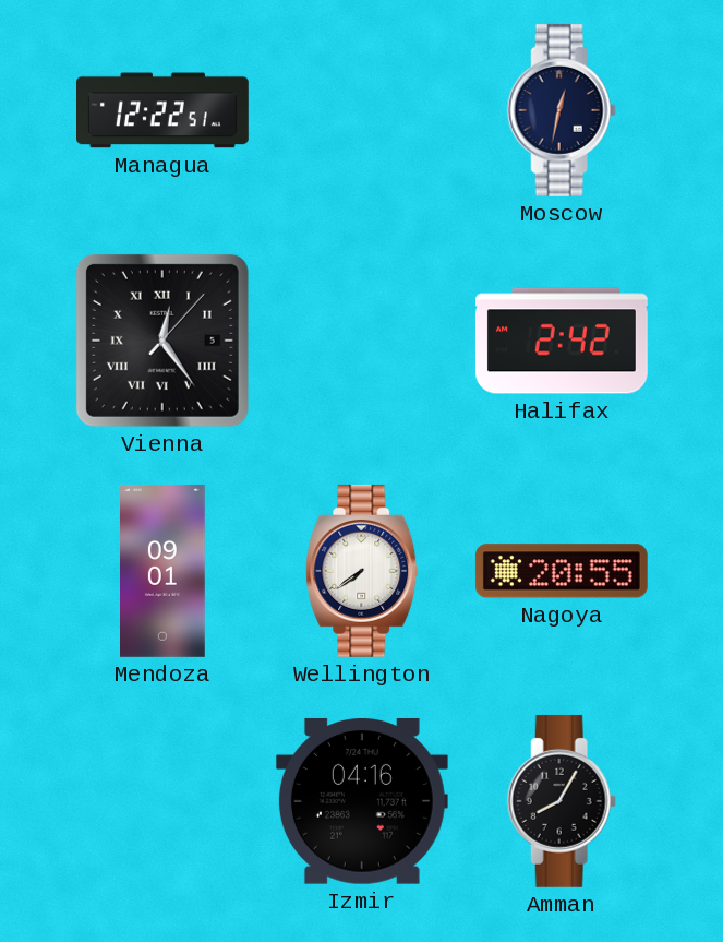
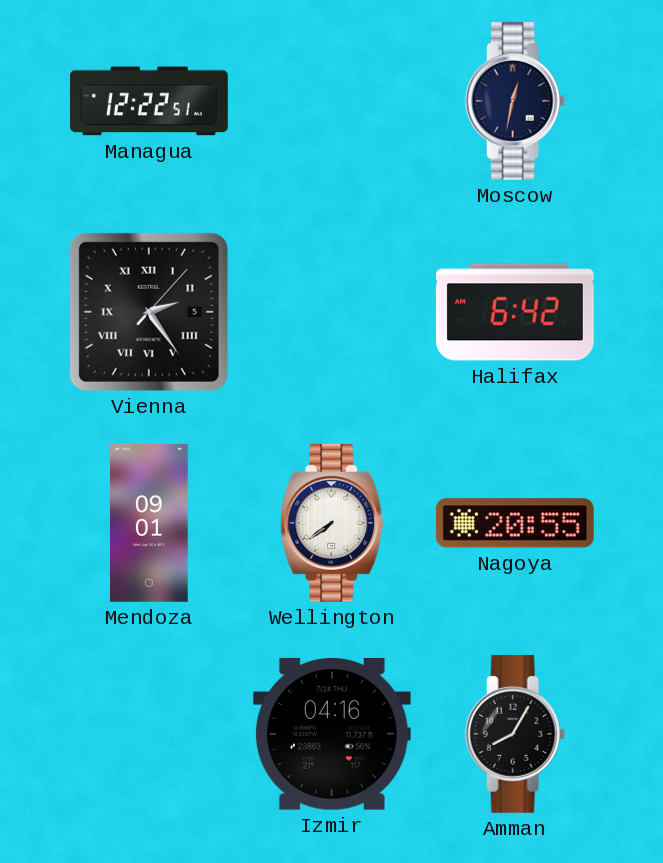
Vienna: 12:24 -> 2:24
Halifax: 2:42 -> 6:42
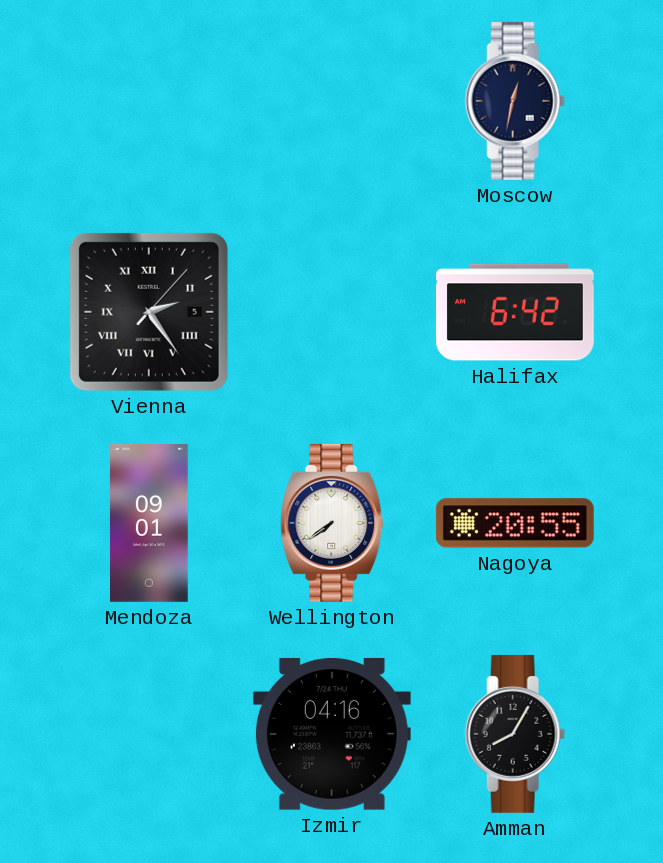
Managua: 12:22 -> none
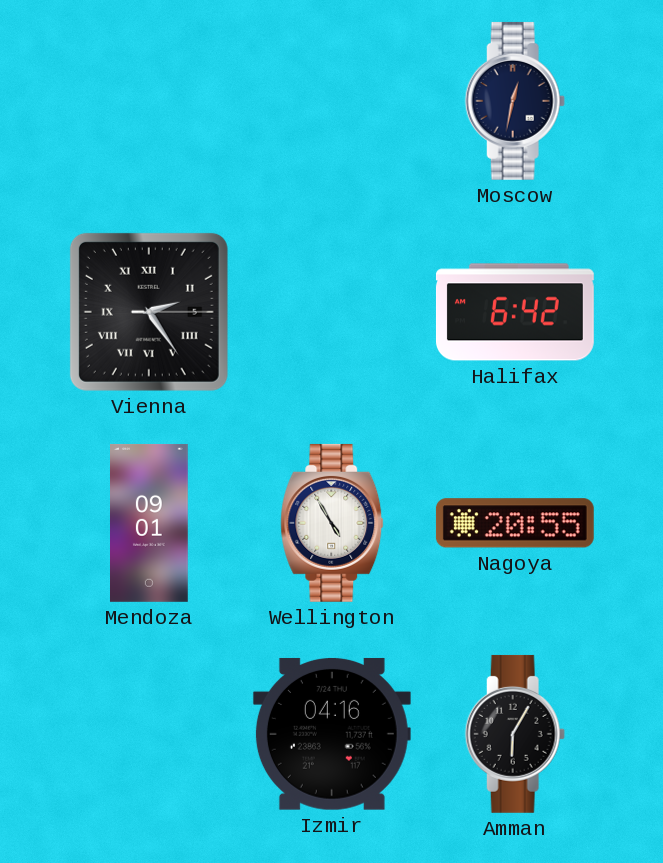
Vienna: 2:24:07 -> 2:24:15
Wellington: 7:39 -> 4:55
Amman: 8:05 -> 6:05
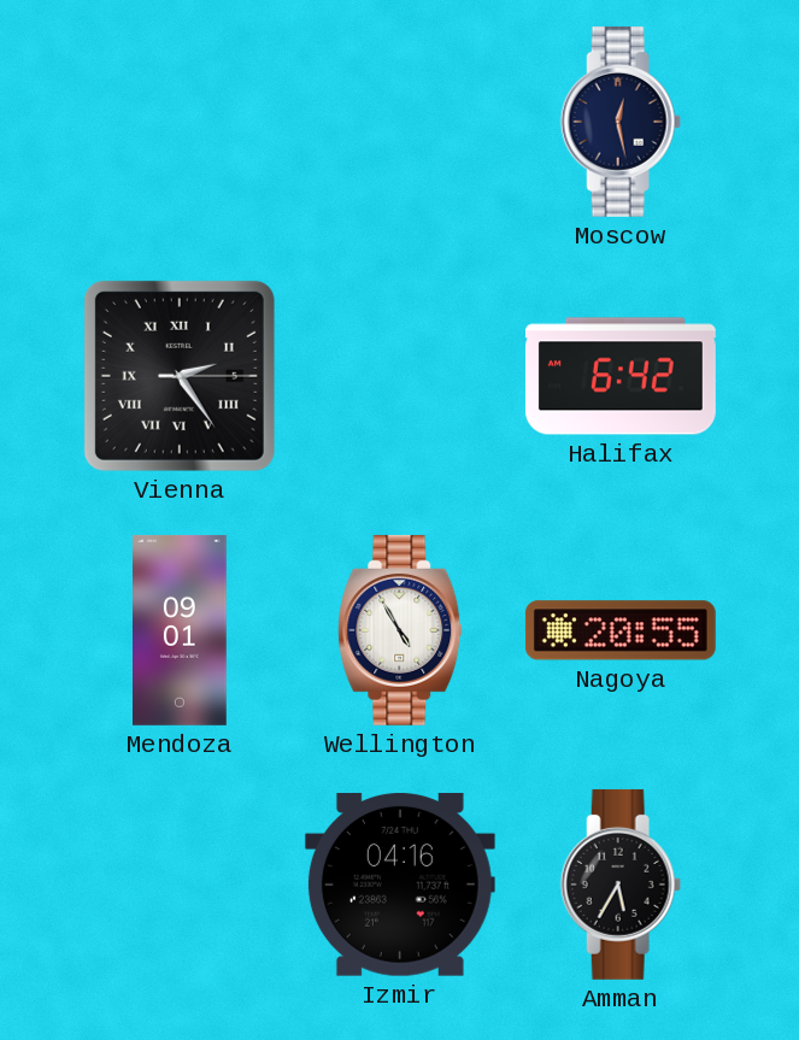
Moscow: 12:32 -> 12:28
Amman: 6:05 -> 5:35
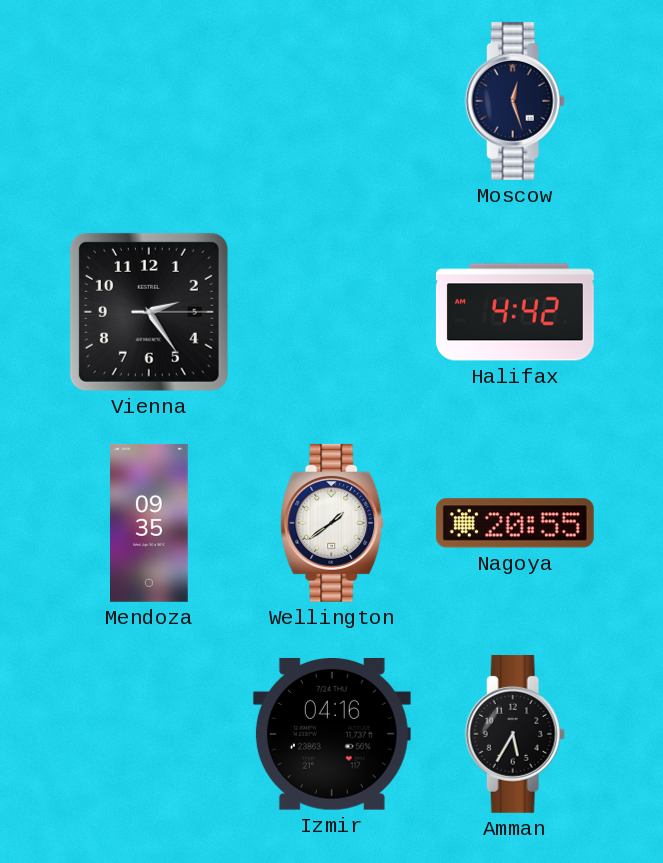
Moscow: 12:28 -> 12:27
Vienna numerals: Roman -> Arabic
Halifax: 6:42 -> 4:42
Mendoza: 09:01 -> 09:35
Wellington: 4:55 -> 1:39
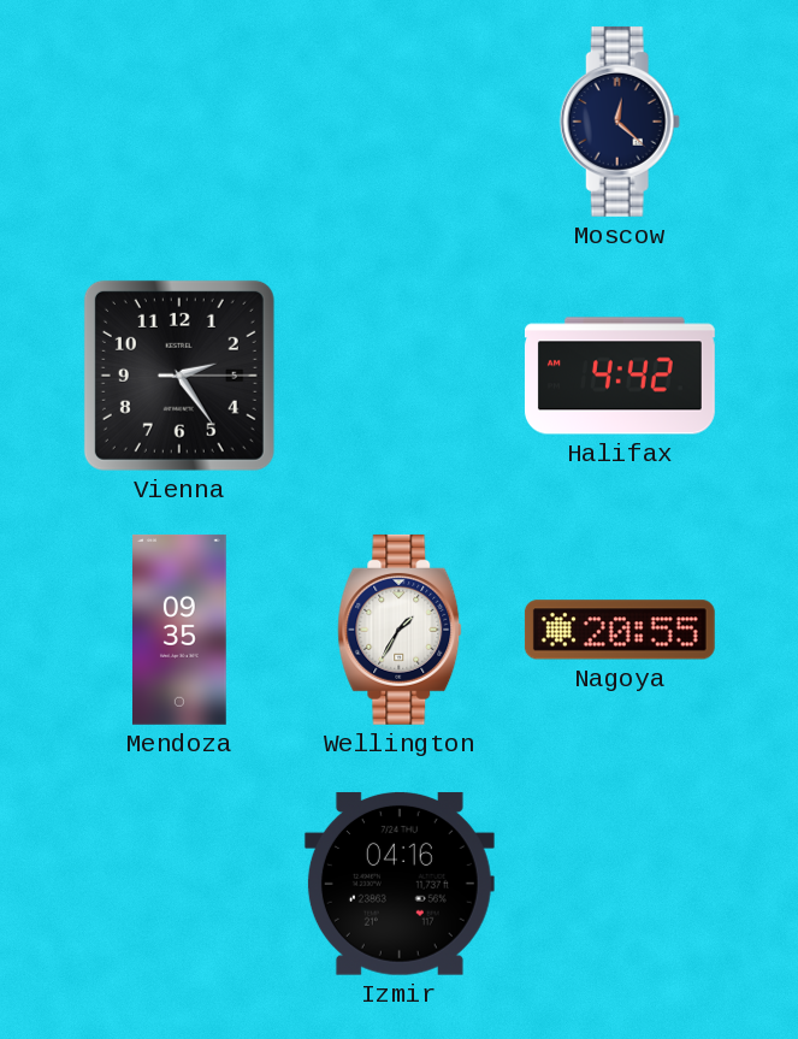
Moscow: 12:27 -> 12:22
Wellington: 1:39 -> 1:35
Amman: 5:35 -> none
